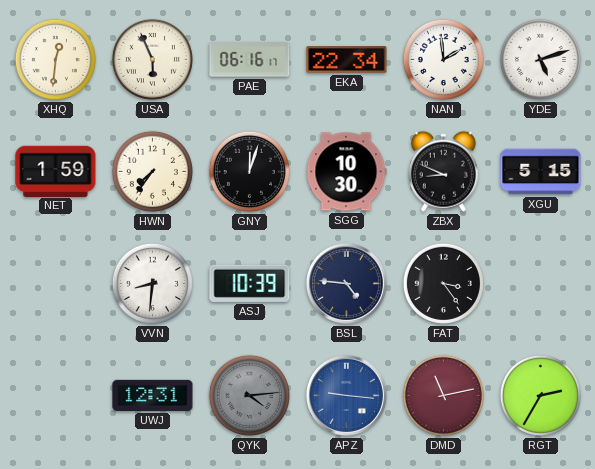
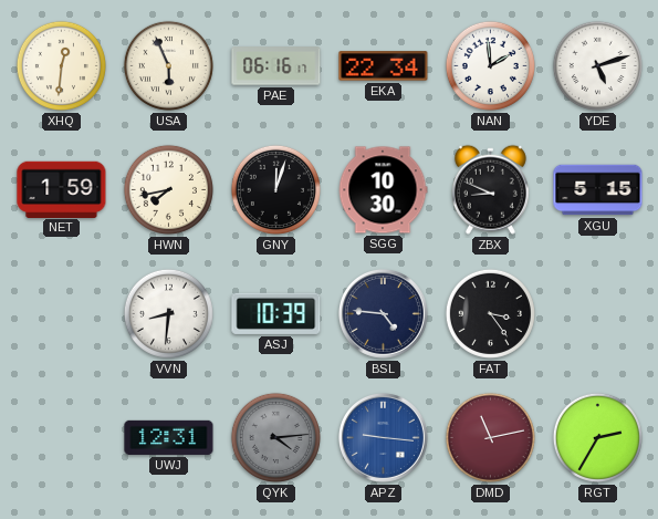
HWN: 7:36 -> 7:43
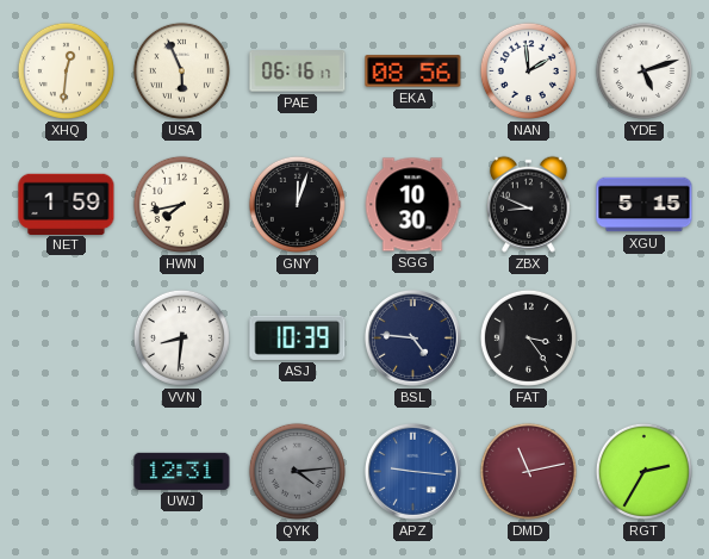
EKA: 22:34 -> 08:56
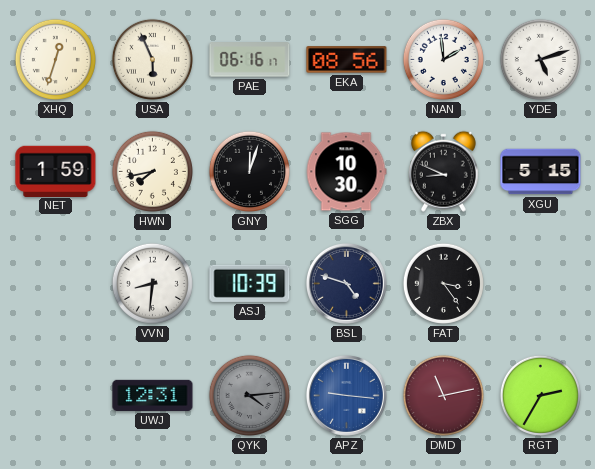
XHQ: 12:31 -> 12:33
BSL: 4:46 -> 4:48
